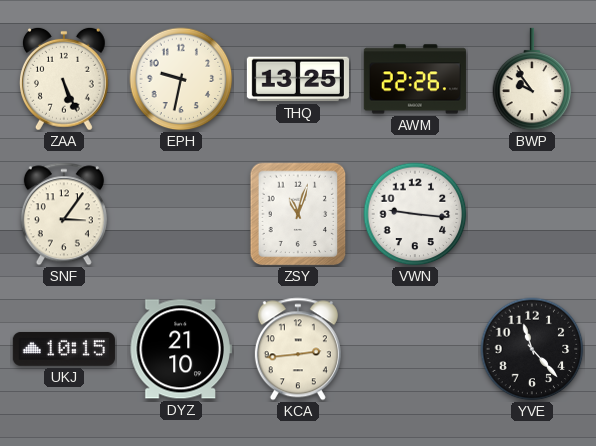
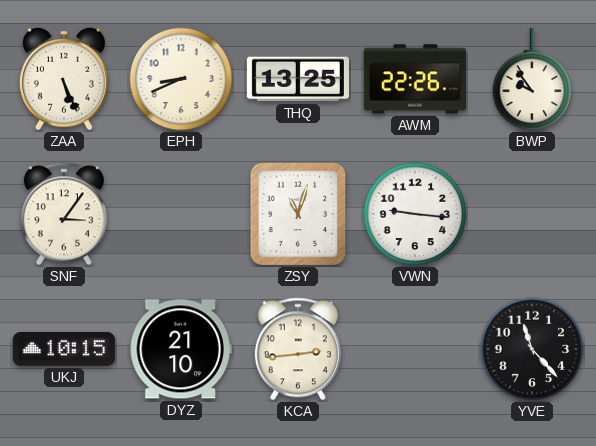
EPH: 9:32 -> 8:41
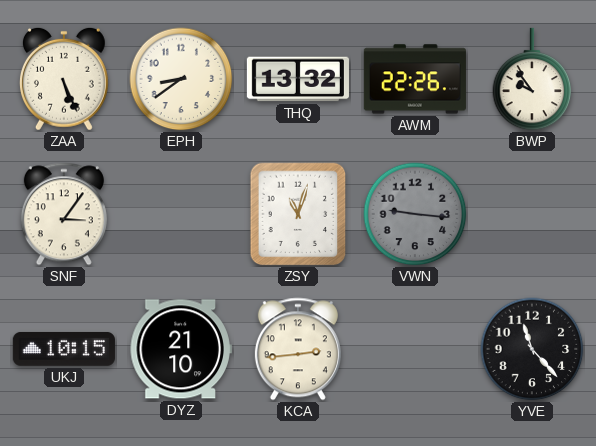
EPH: 8:41 -> 8:39
THQ: 13:25 -> 13:32
VWN dial: white -> grey
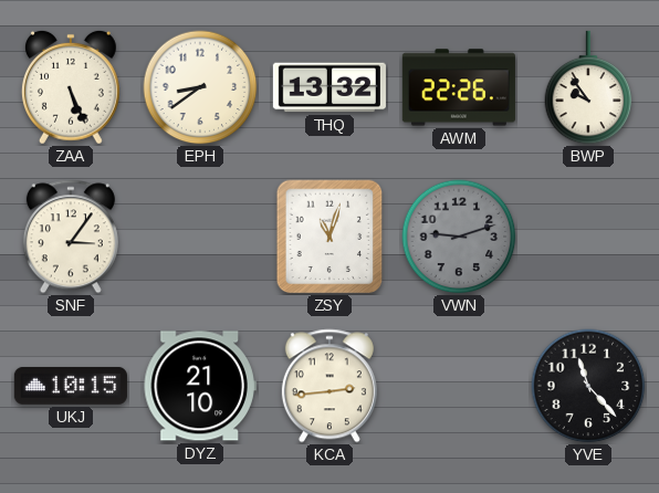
VWN: 9:16 -> 9:12
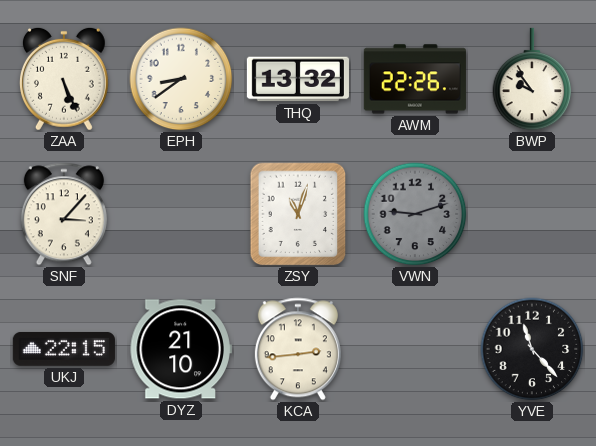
SNF: 3:06 -> 3:07
UKJ: 10:15 -> 22:15
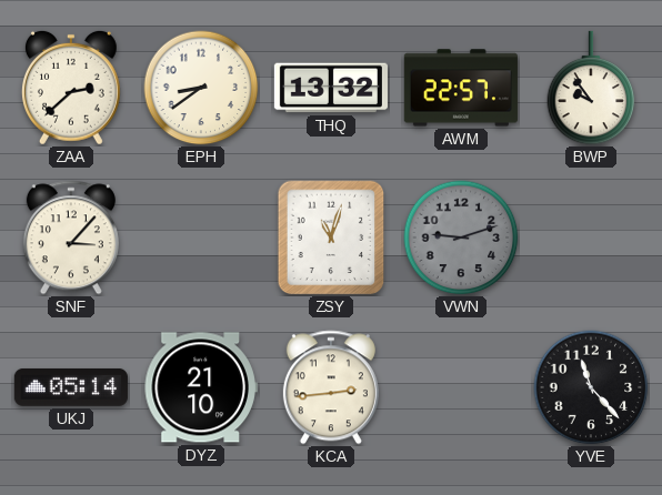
ZAA: 5:26 -> 2:38
AWM: 22:26 -> 22:57
UKJ: 22:15 -> 05:14
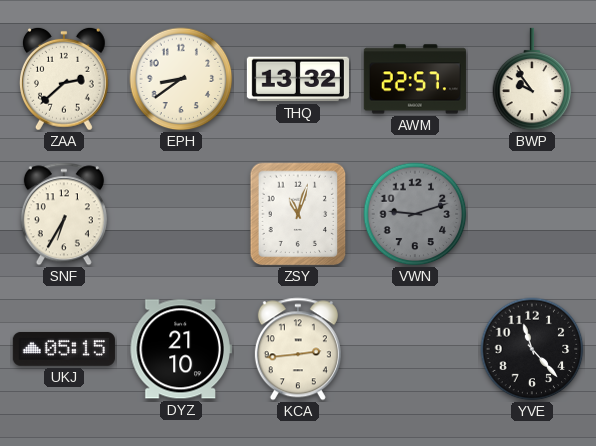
SNF: 3:07 -> 6:35
UKJ: 05:14 -> 05:15
